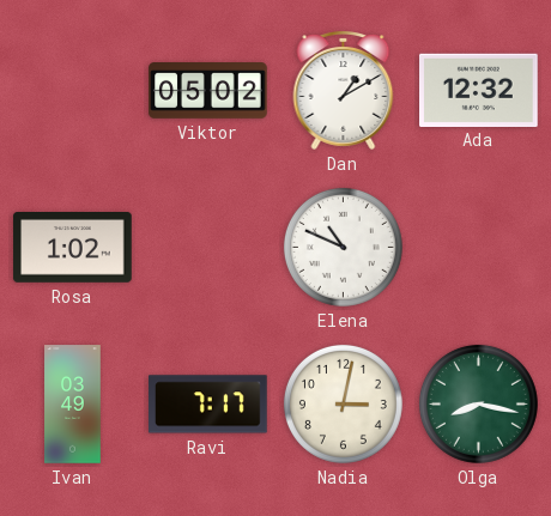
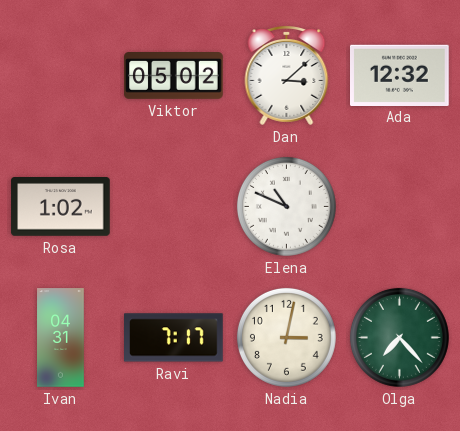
Dan: 1:10 -> 3:08
Ivan: 03:49 -> 04:31
Olga: 8:17 -> 7:23
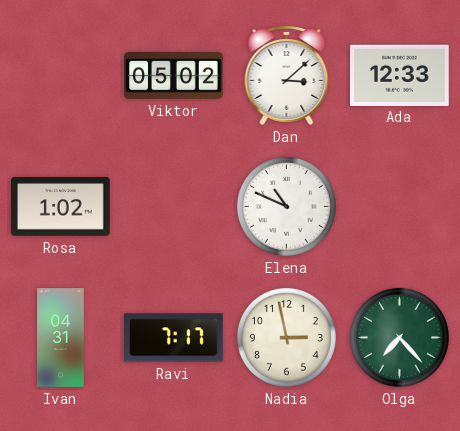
Ada: 12:32 -> 12:33
Nadia: 3:02 -> 2:58
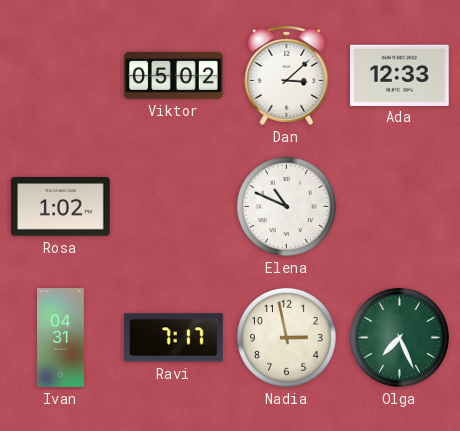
Olga: 7:23 -> 7:26
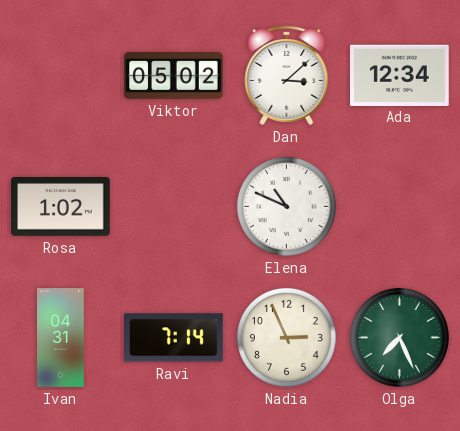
Ada: 12:33 -> 12:34
Ravi: 7:17 -> 7:14
Nadia: 2:58 -> 2:56
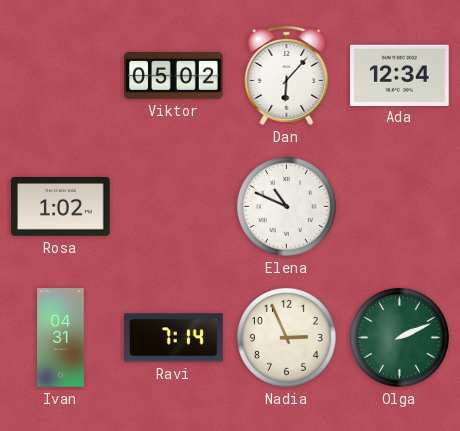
Dan: 3:08 -> 6:07
Olga: 7:26 -> 2:11
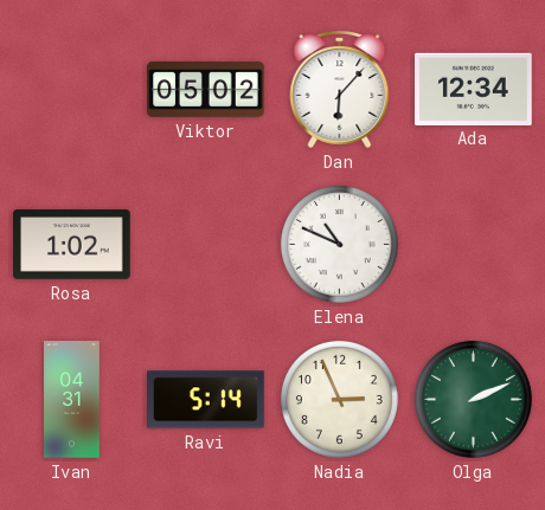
Ravi: 7:14 -> 5:14
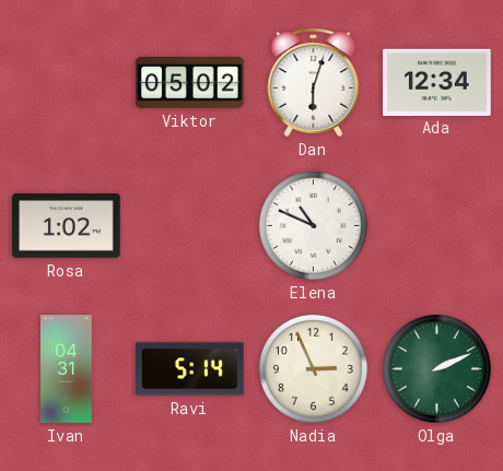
Dan: 6:07 -> 6:03
